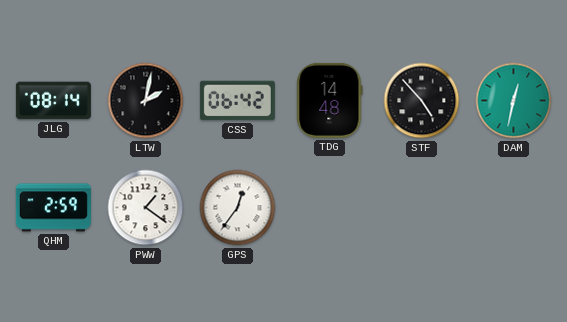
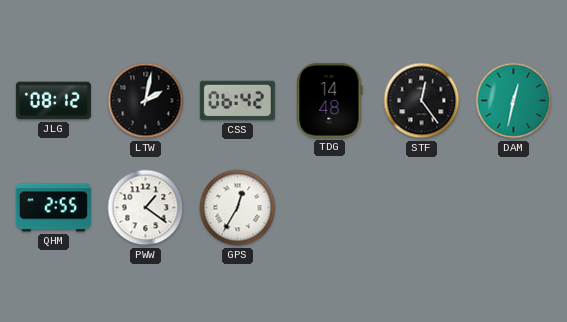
JLG: 08:14 -> 08:12
STF: 4:53 -> 12:24
QHM: 2:59 -> 2:55
GPS: 12:36 -> 12:35
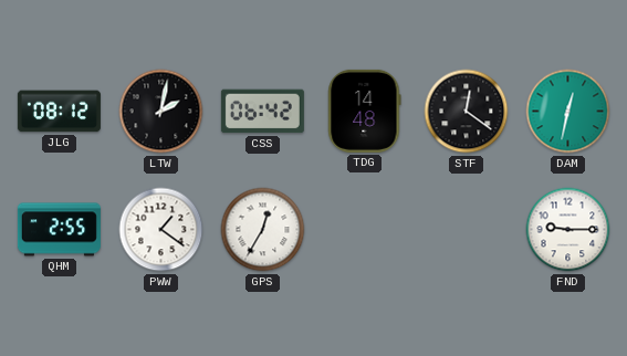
STF: 12:24 -> 12:21
FND: none -> 9:15
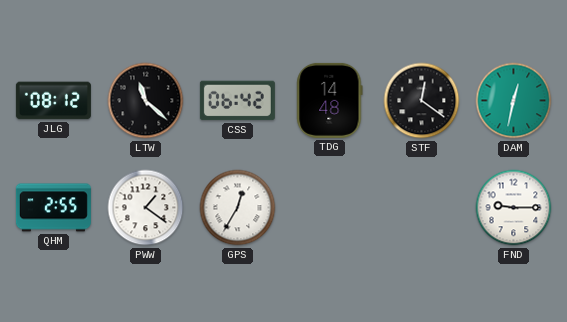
LTW: 2:02 -> 11:22
